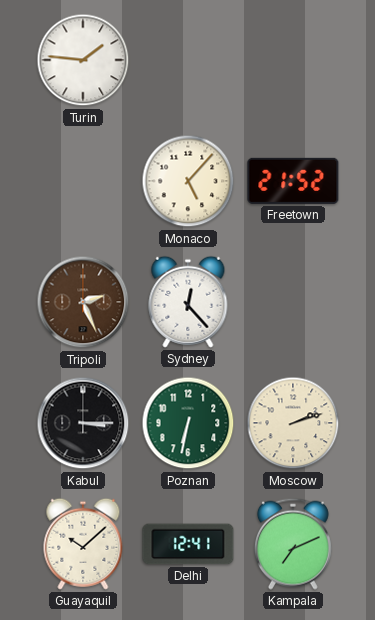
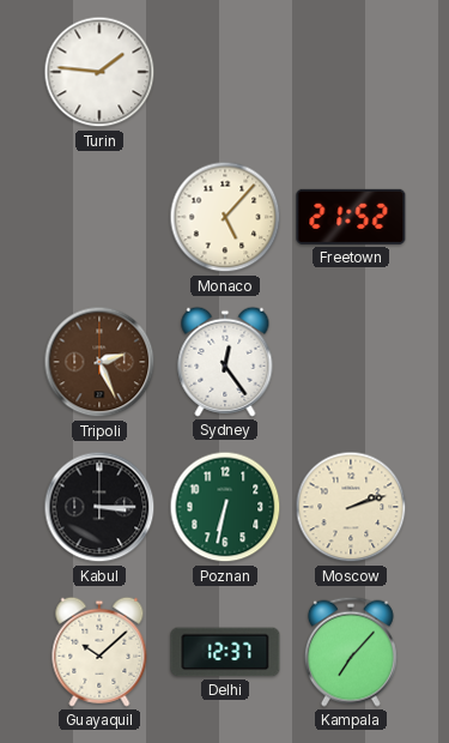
Sydney: 12:23 -> 12:24
Delhi: 12:41 -> 12:37
Kampala: 7:11 -> 7:07
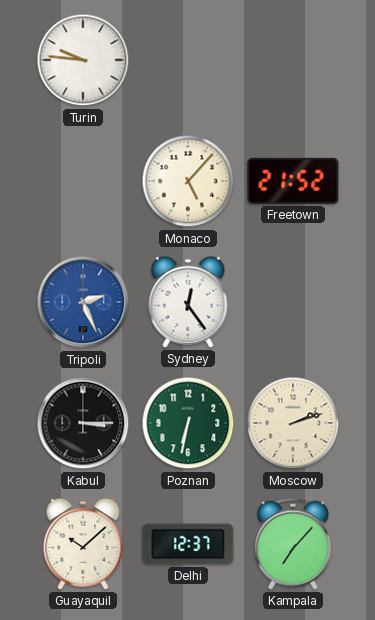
Turin: 1:46 -> 9:46
Tripoli dial: brown -> blue
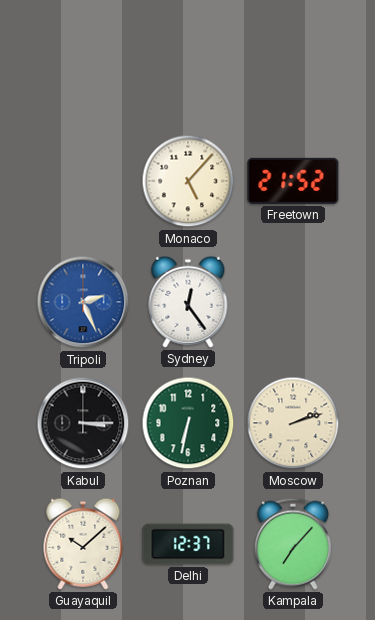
Turin: 9:46 -> none
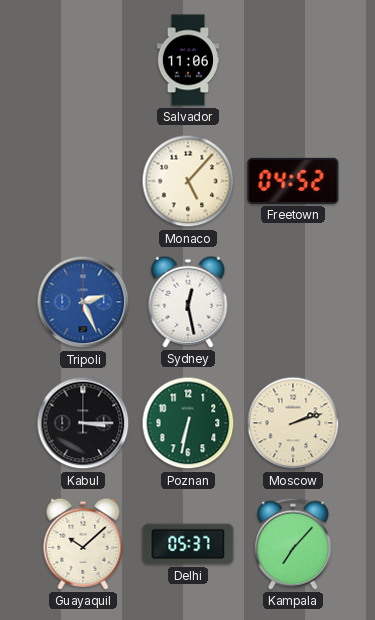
Salvador: none -> 11:06
Freetown: 21:52 -> 04:52
Sydney: 12:24 -> 12:28
Delhi: 12:37 -> 05:37
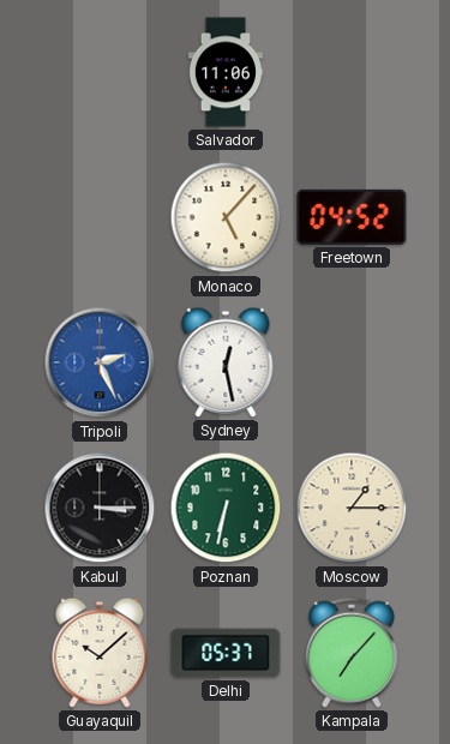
Moscow: 2:12 -> 1:15
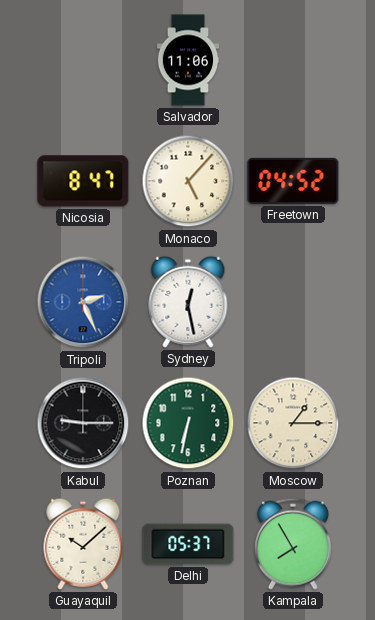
Nicosia: none -> 8:47
Kabul: 3:15 -> 9:15
Kampala: 7:07 -> 7:55
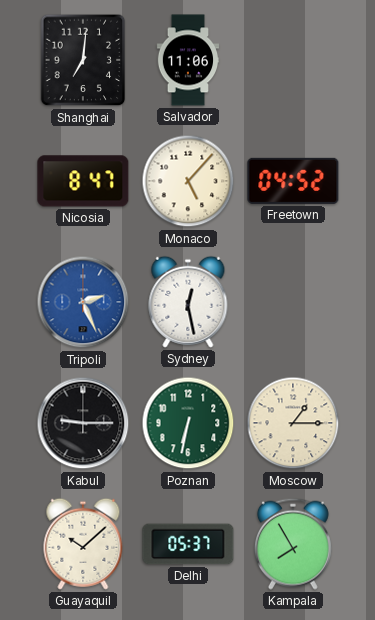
Shanghai: none -> 7:01
